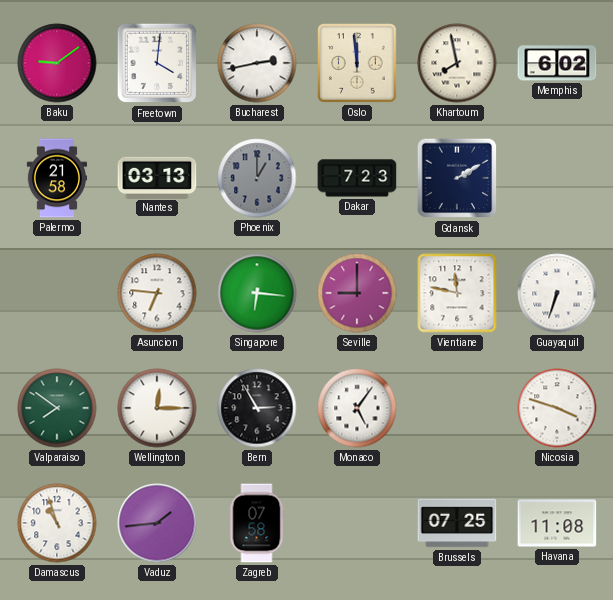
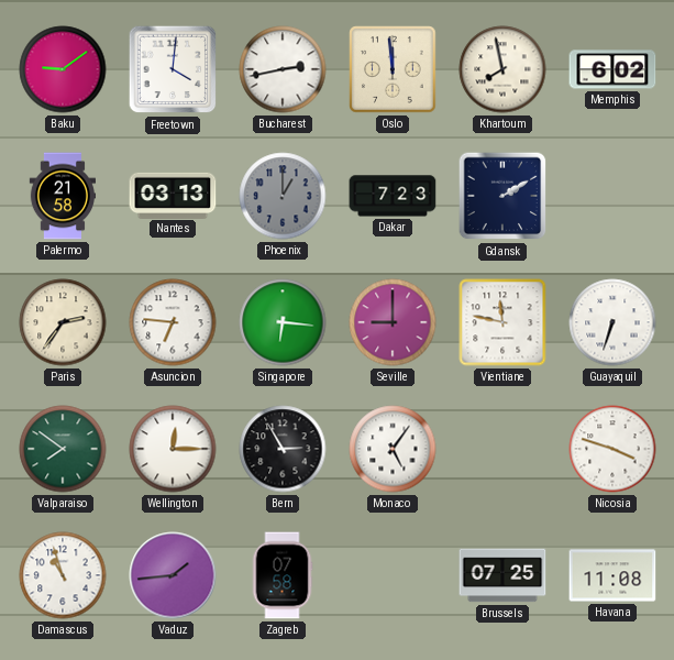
Paris: none -> 2:36
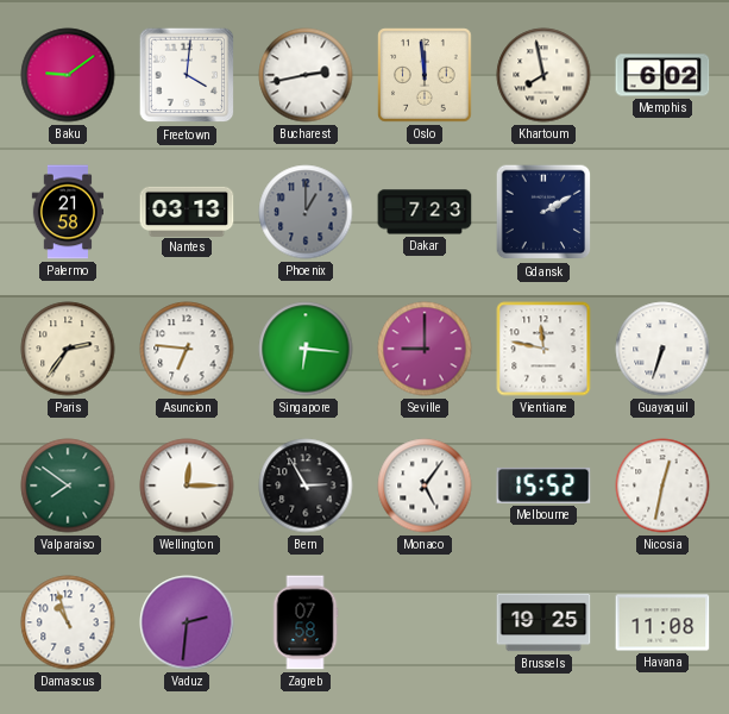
Melbourne: none -> 15:52
Nicosia: 3:48 -> 12:32
Vaduz: 1:44 -> 2:31
Brussels: 07:25 -> 19:25
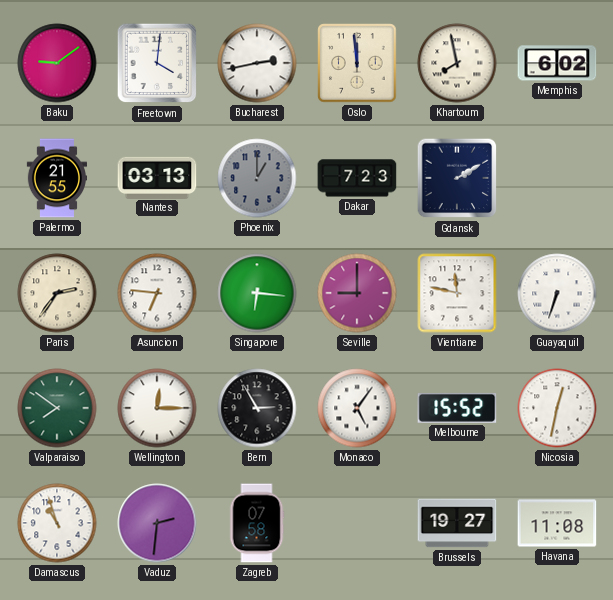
Palermo: 21:58 -> 21:55
Brussels: 19:25 -> 19:27
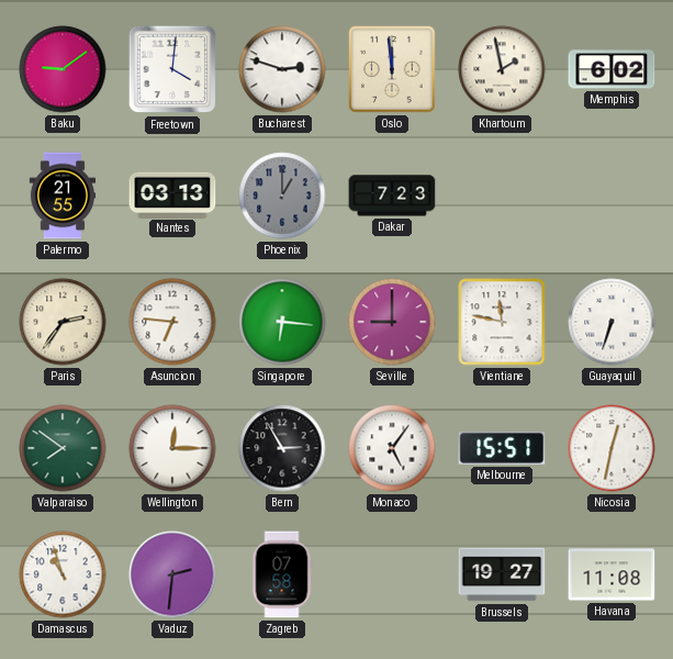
Bucharest: 2:43 -> 2:48
Khartoum: 7:58 -> 1:58
Gdansk: 2:10 -> none
Melbourne: 15:52 -> 15:51
